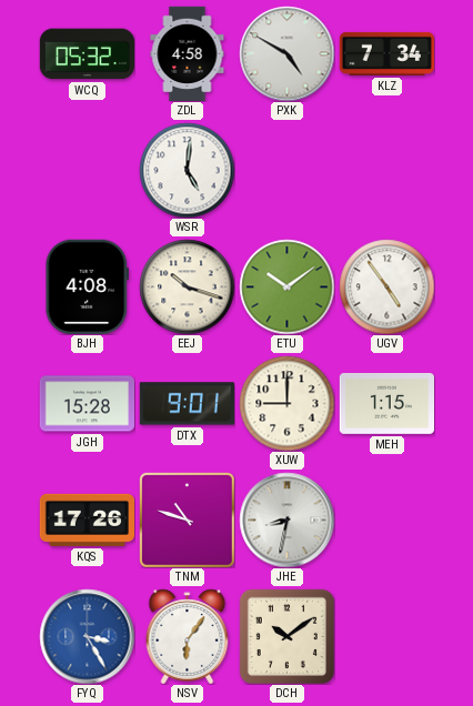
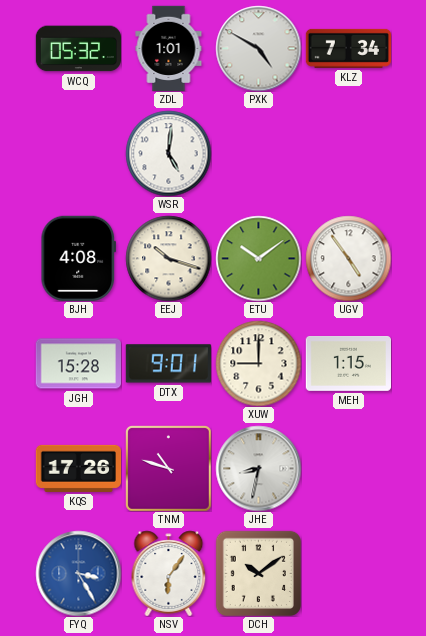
ZDL: 4:58 -> 1:01
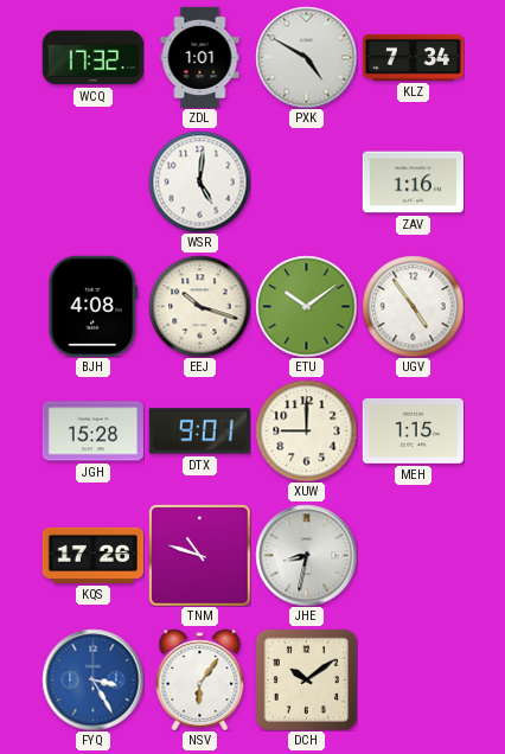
WCQ: 05:32 -> 17:32
ZAV: none -> 1:16
